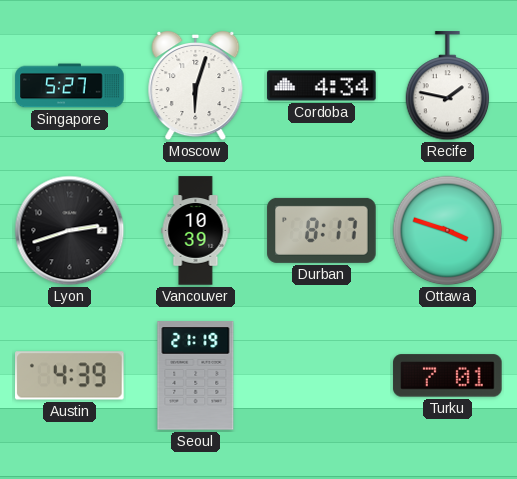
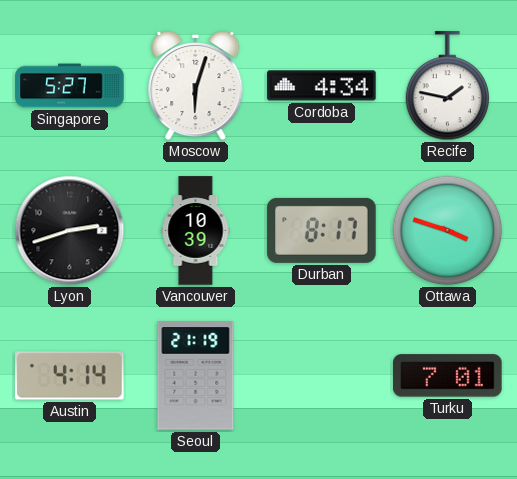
Austin: 4:39 -> 4:14
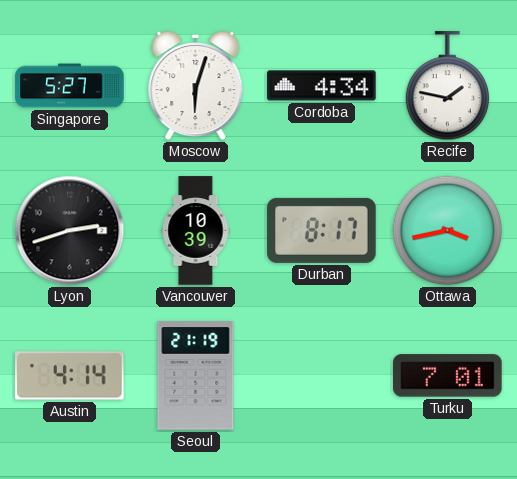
Ottawa: 3:48 -> 3:43
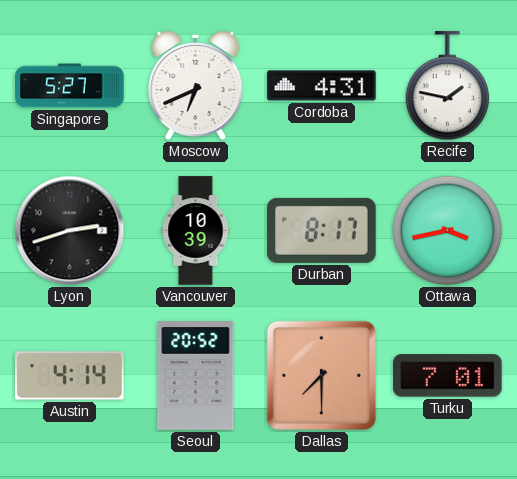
Moscow: 6:03 -> 6:41
Cordoba: 4:34 -> 4:31
Seoul: 21:19 -> 20:52
Dallas: none -> 7:30
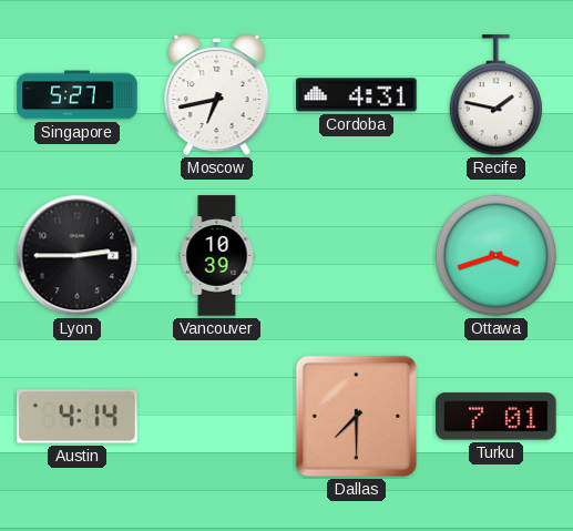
Moscow: 6:41 -> 6:43
Lyon: 2:42 -> 2:45
Durban: 8:17 -> none
Ottawa: 3:43 -> 3:42
Seoul: 20:52 -> none
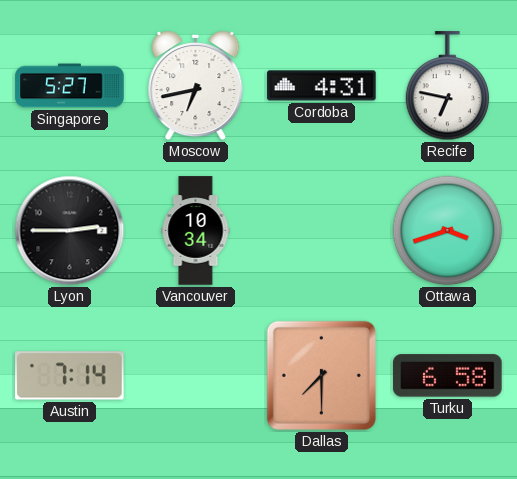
Recife: 1:47 -> 6:47
Vancouver: 10:39 -> 10:34
Austin: 4:14 -> 7:14
Turku: 7:01 -> 6:58
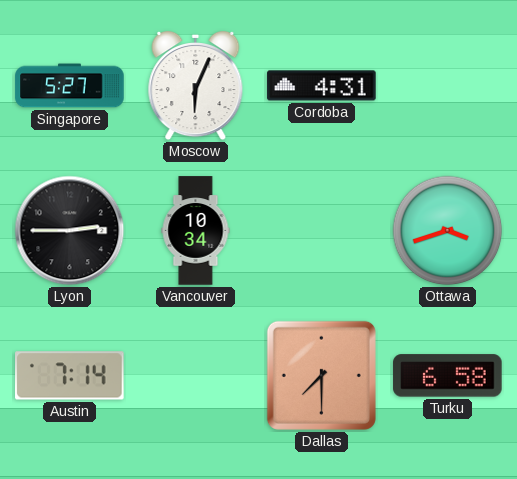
Moscow: 6:43 -> 6:04
Recife: 6:47 -> none
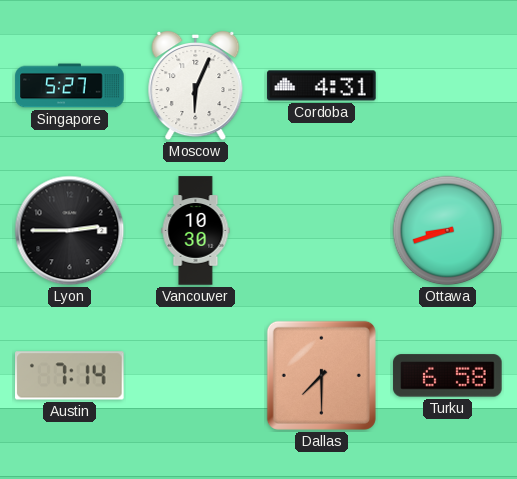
Vancouver: 10:34 -> 10:30
Ottawa: 3:42 -> 8:42
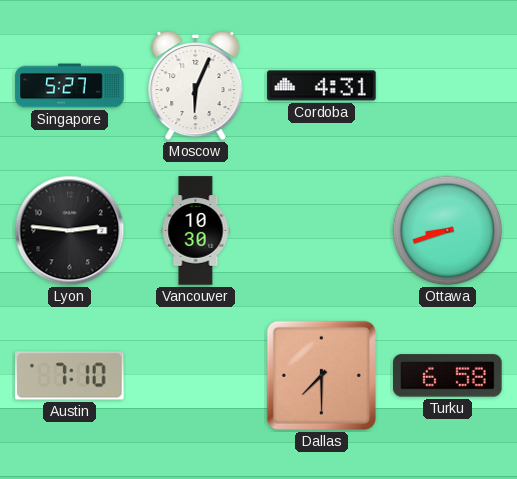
Lyon: 2:45 -> 2:46
Austin: 7:14 -> 7:10
